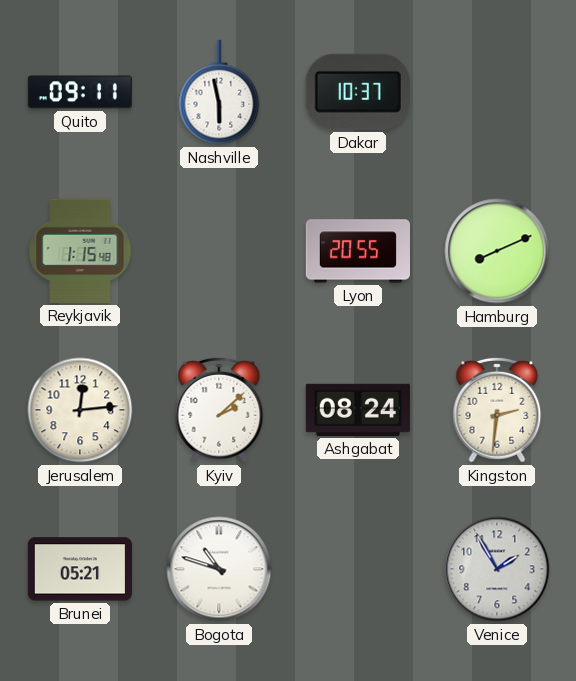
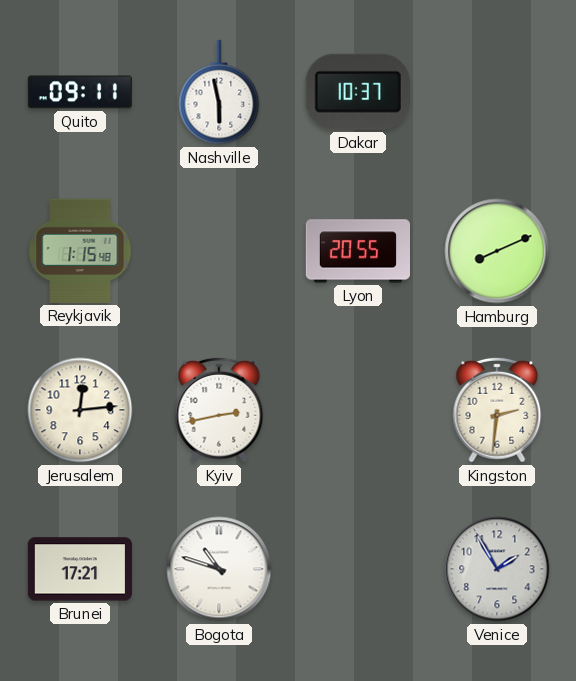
Kyiv: 2:08 -> 2:43
Ashgabat: 08:24 -> none
Brunei: 05:21 -> 17:21
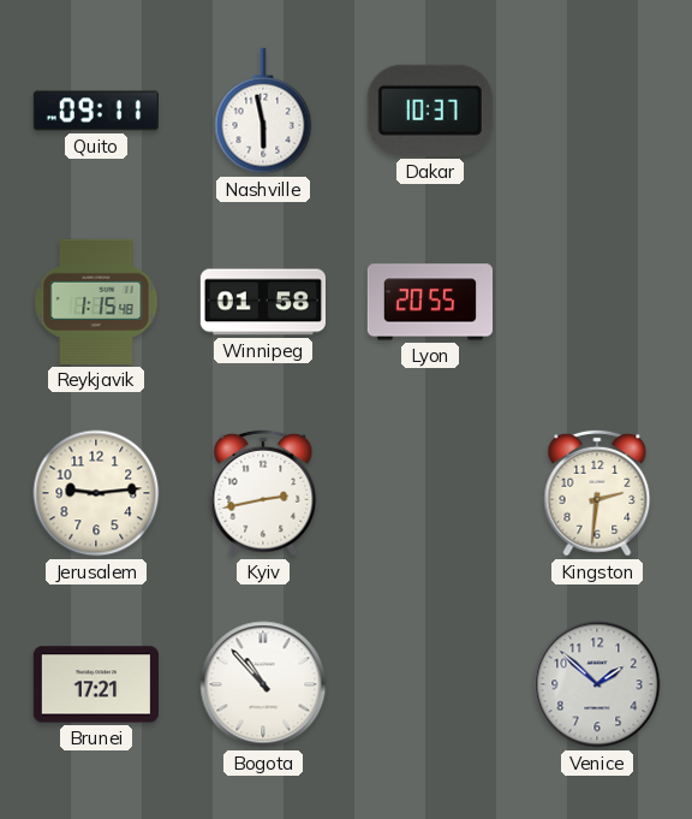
Winnipeg: none -> 01:58
Hamburg: 8:11 -> none
Jerusalem: 12:14 -> 9:14
Bogota: 10:48 -> 10:53
Venice: 1:55 -> 1:52
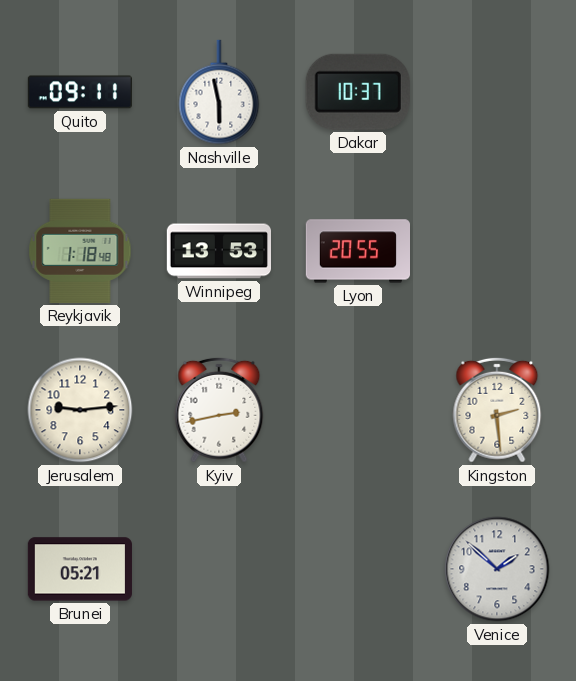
Reykjavik: 1:15 -> 1:18
Winnipeg: 01:58 -> 13:53
Kingston: 2:31 -> 2:29
Brunei: 17:21 -> 05:21
Bogota: 10:53 -> none
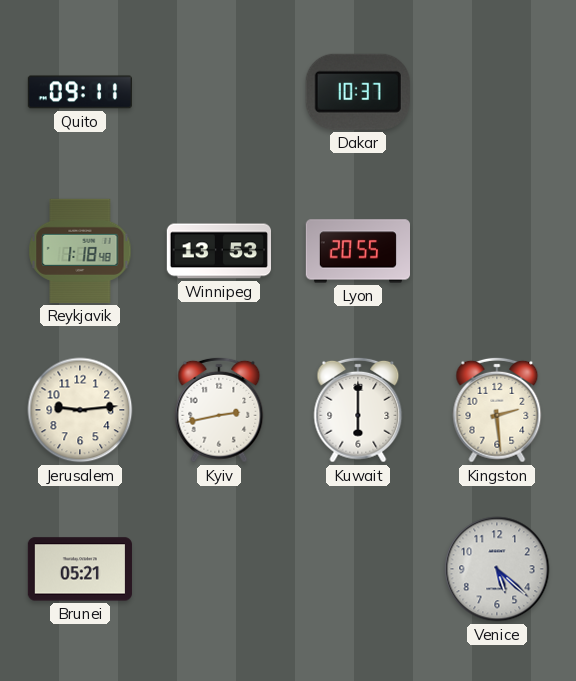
Nashville: 5:58 -> none
Kuwait: none -> 6:00
Venice: 1:52 -> 5:22
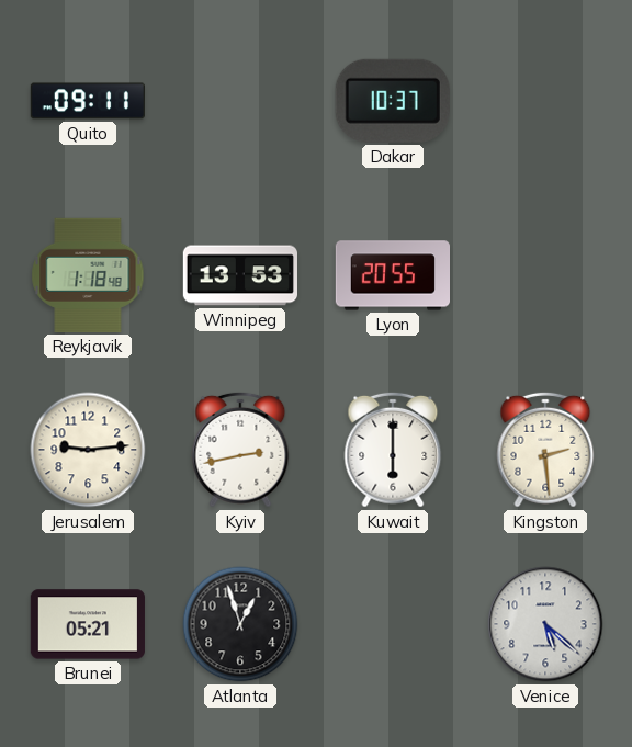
Atlanta: none -> 12:57
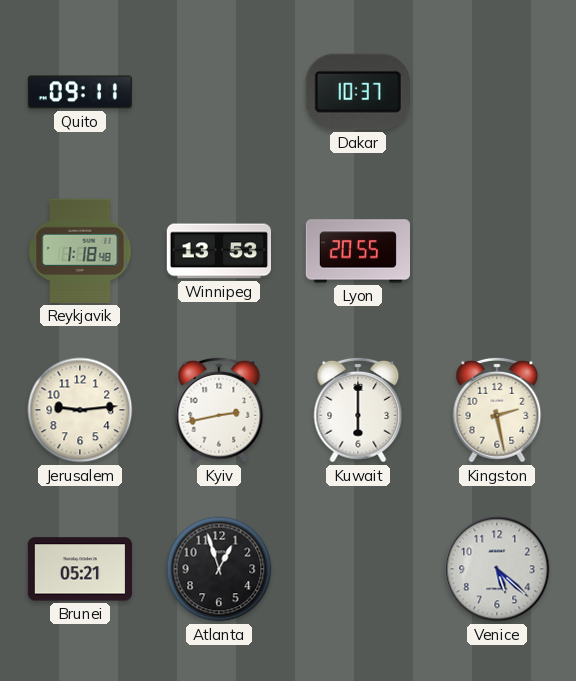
Kingston: 2:29 -> 2:28
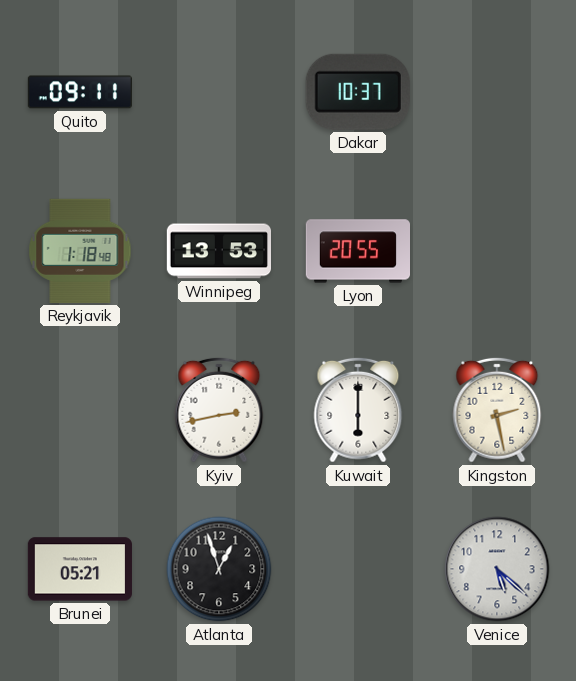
Jerusalem: 9:14 -> none
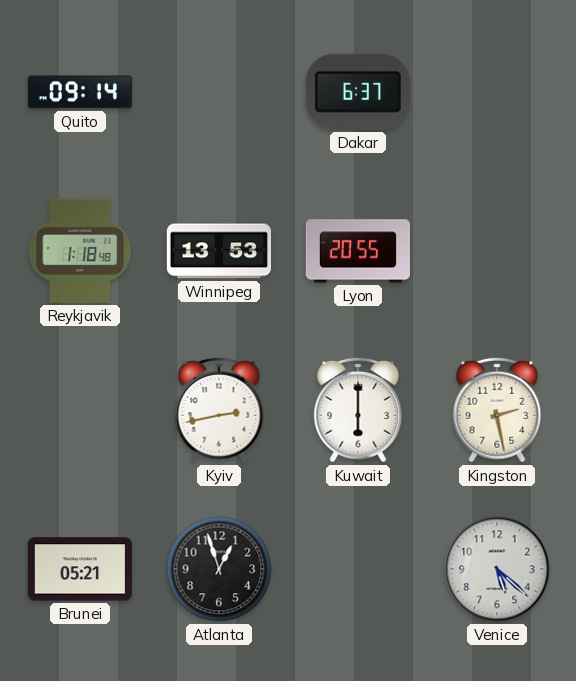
Quito: 09:11 -> 09:14
Dakar: 10:37 -> 6:37
